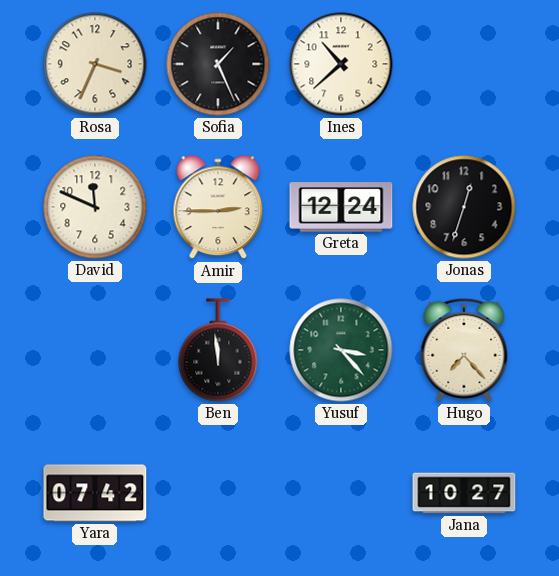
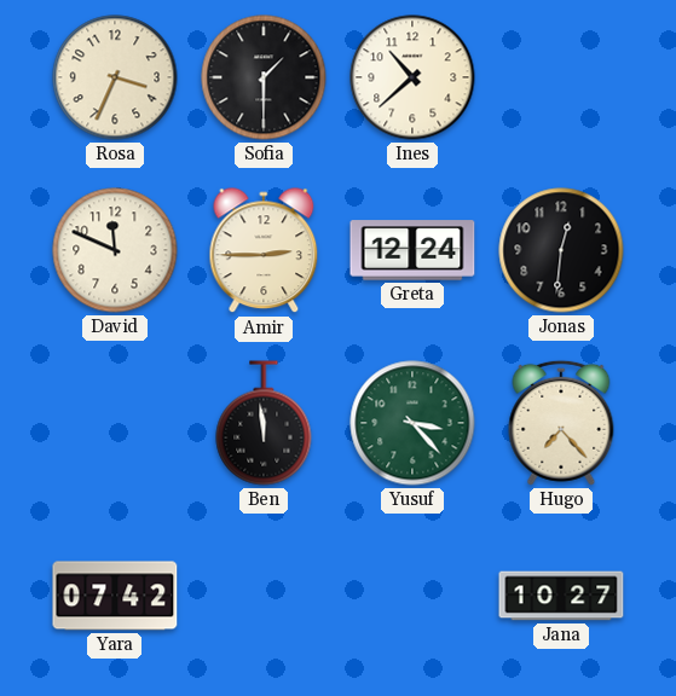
Sofia: 1:26 -> 1:30
Jonas: 12:33 -> 12:31
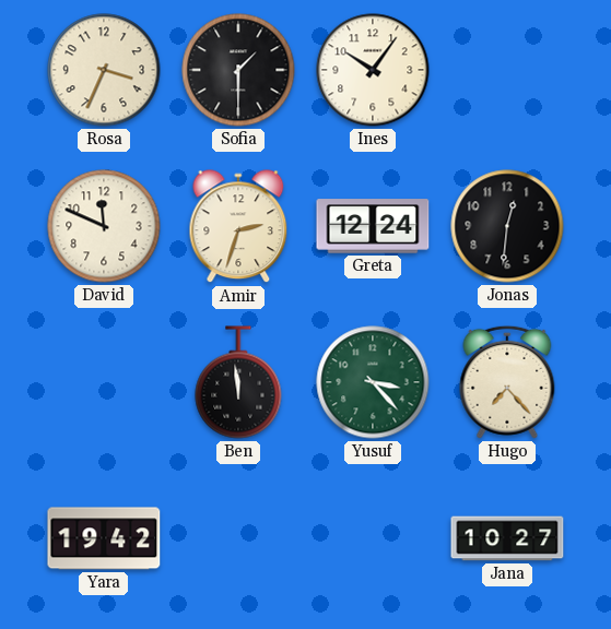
Ines: 10:38 -> 10:06
Amir: 2:45 -> 2:33
Yara: 07:42 -> 19:42
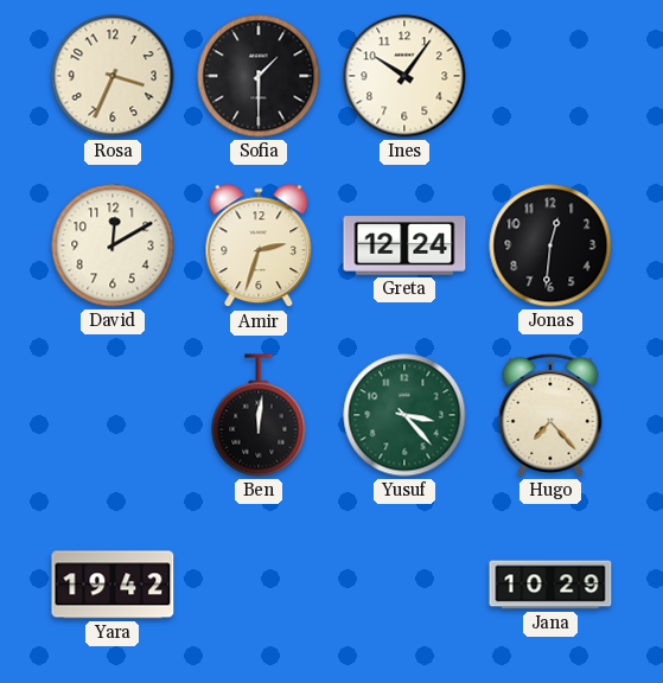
David: 11:49 -> 12:10
Ben: 11:59 -> 12:01
Jana: 10:27 -> 10:29
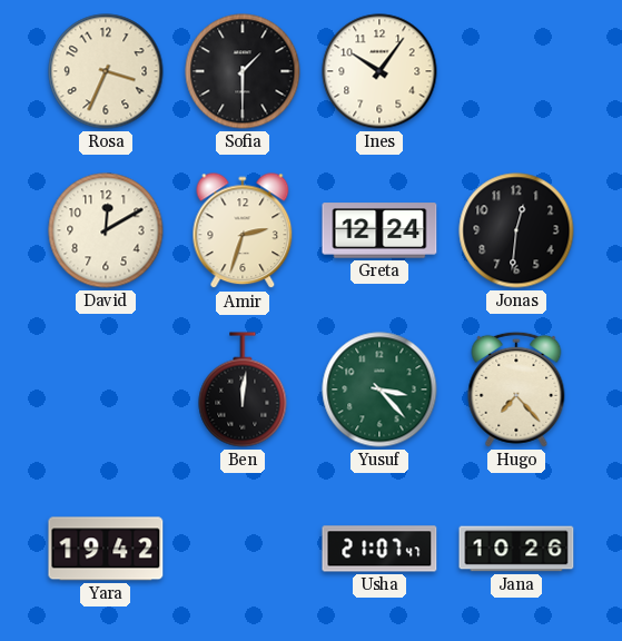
Usha: none -> 21:07
Jana: 10:29 -> 10:26
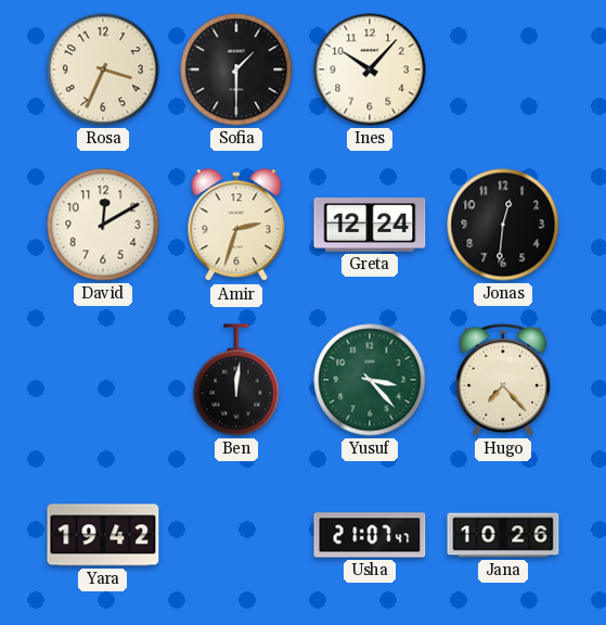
Ines: 10:06 -> 10:07
